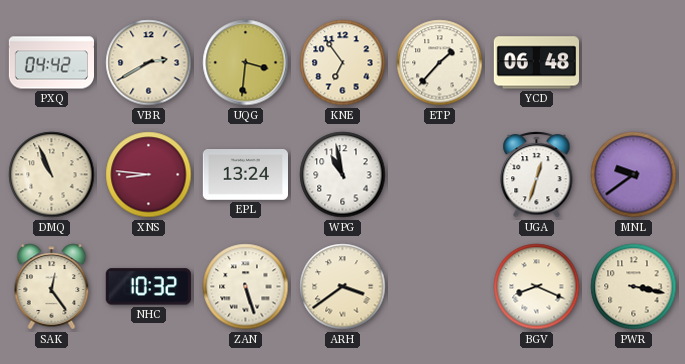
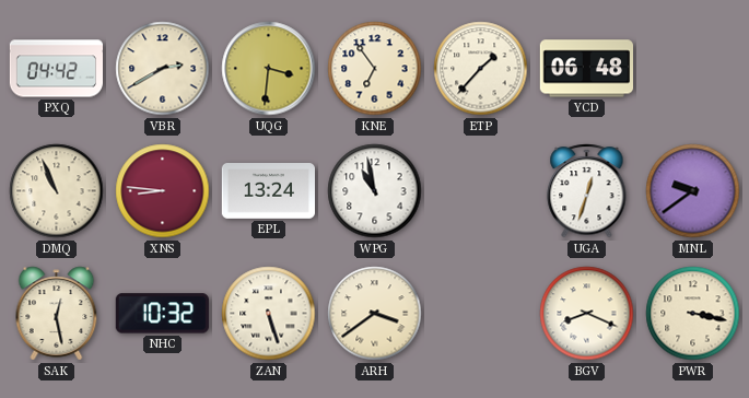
SAK: 12:24 -> 12:28
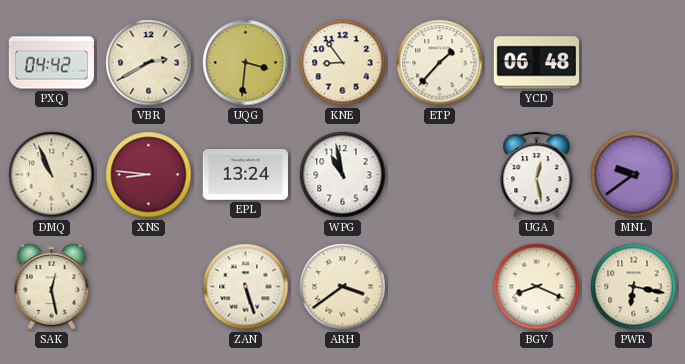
KNE: 6:54 -> 8:54
UGA: 12:33 -> 12:28
NHC: 10:32 -> none
PWR: 3:17 -> 6:17
